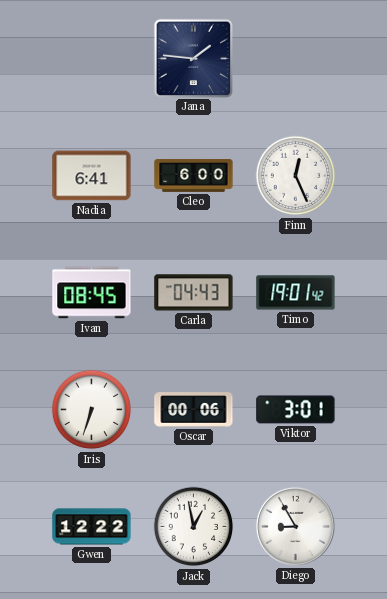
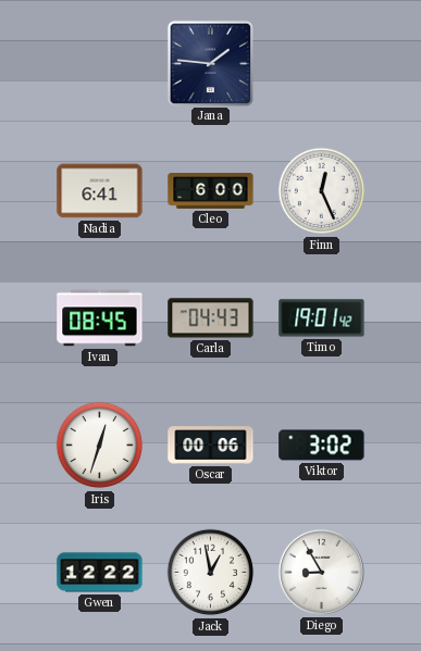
Iris: 6:33 -> 12:33
Viktor: 3:01 -> 3:02
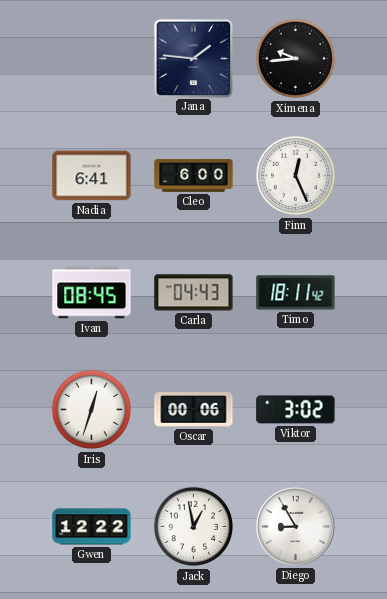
Ximena: none -> 9:44
Timo: 19:01 -> 18:11
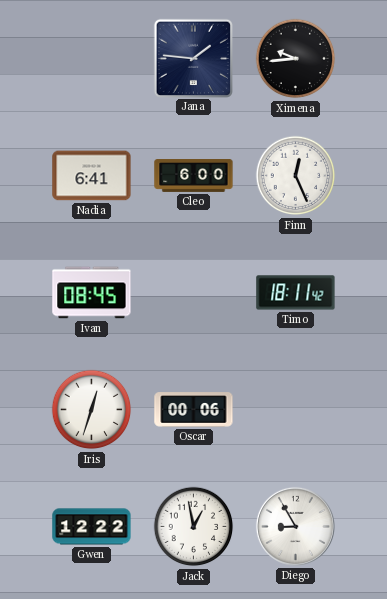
Carla: 04:43 -> none
Viktor: 3:02 -> none
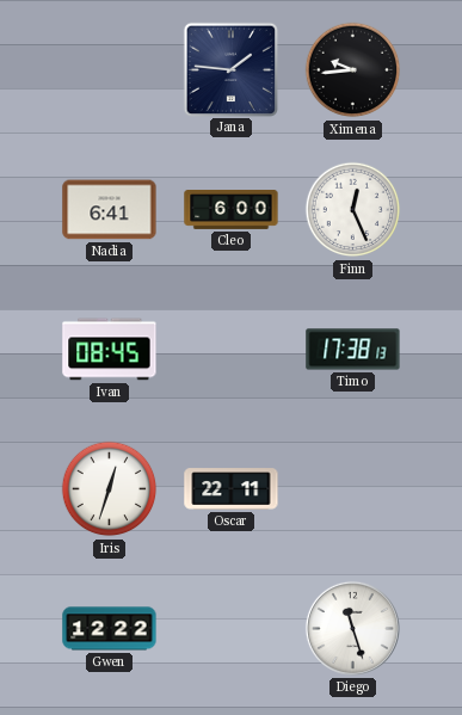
Timo: 18:11 -> 17:38
Oscar: 00:06 -> 22:11
Jack: 12:58 -> none
Diego: 8:55 -> 11:27
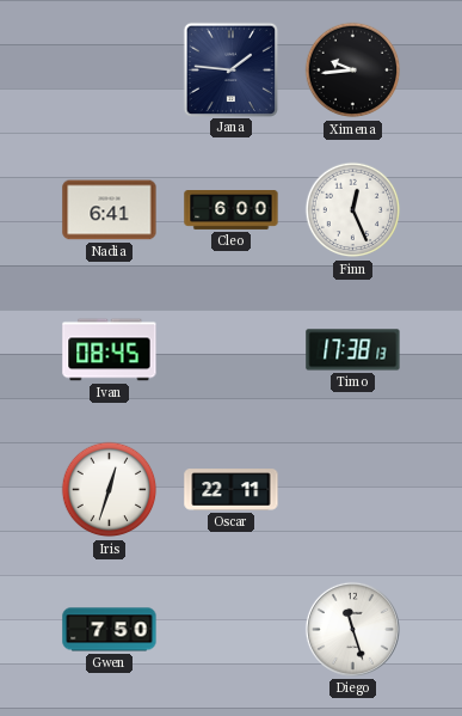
Gwen: 12:22 -> 7:50
